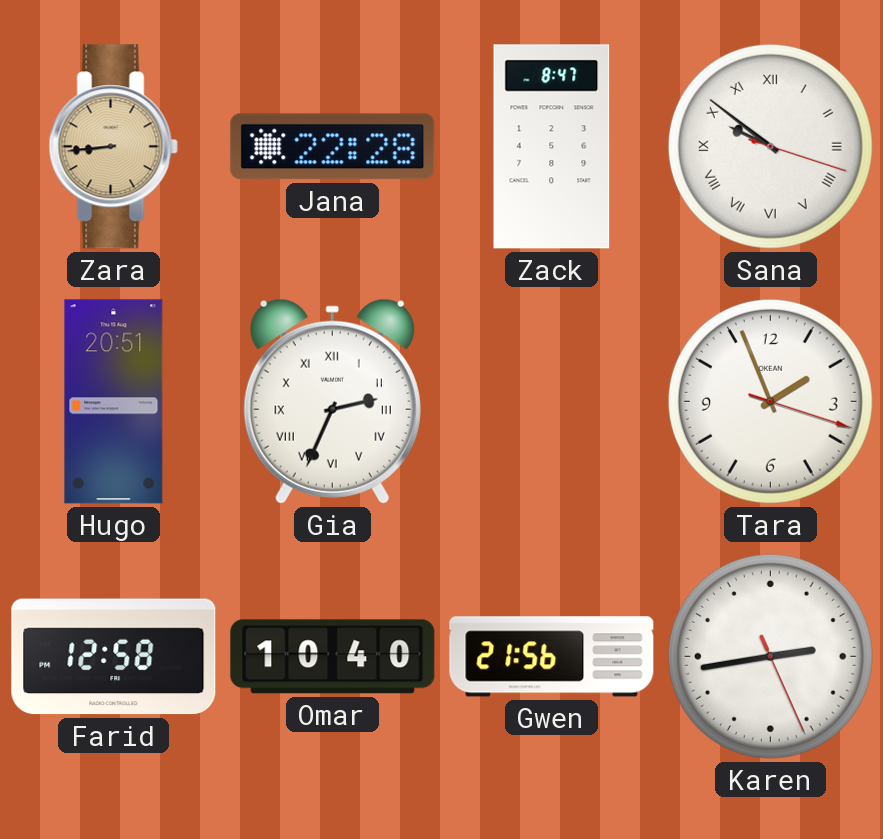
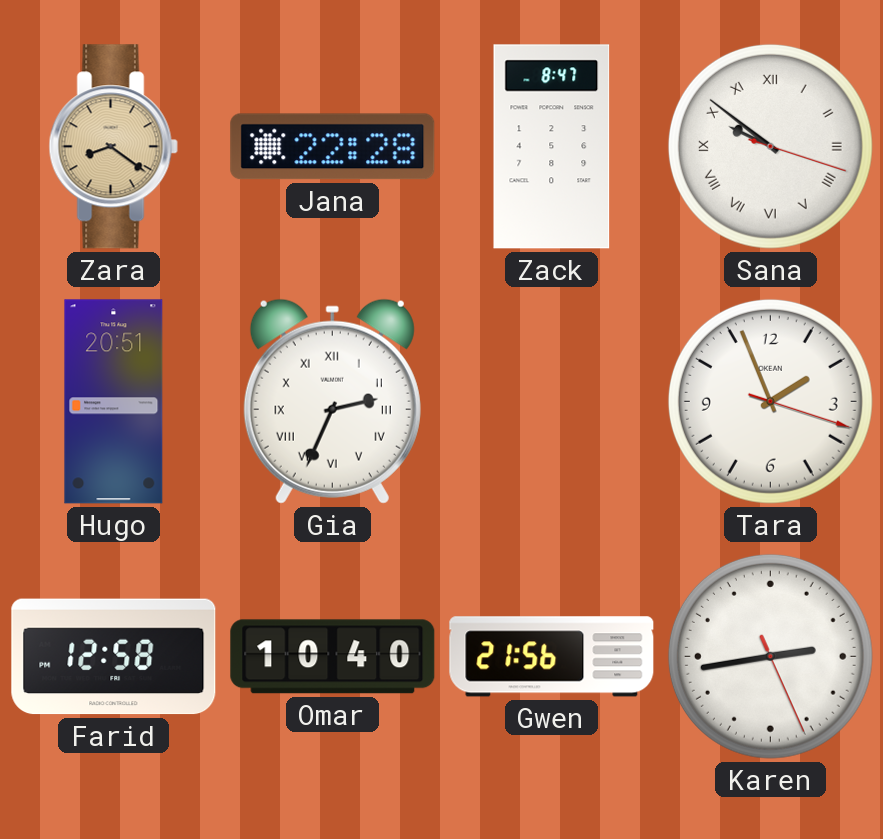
Zara: 8:44 -> 8:21
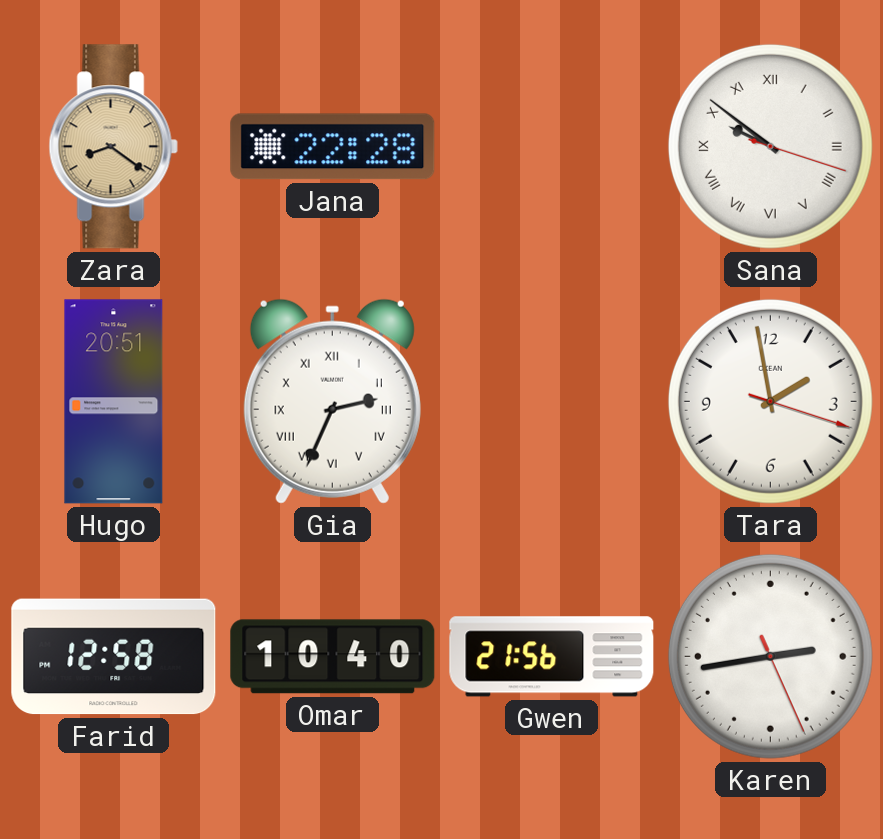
Zack: 8:47 -> none
Tara: 1:56 -> 1:58
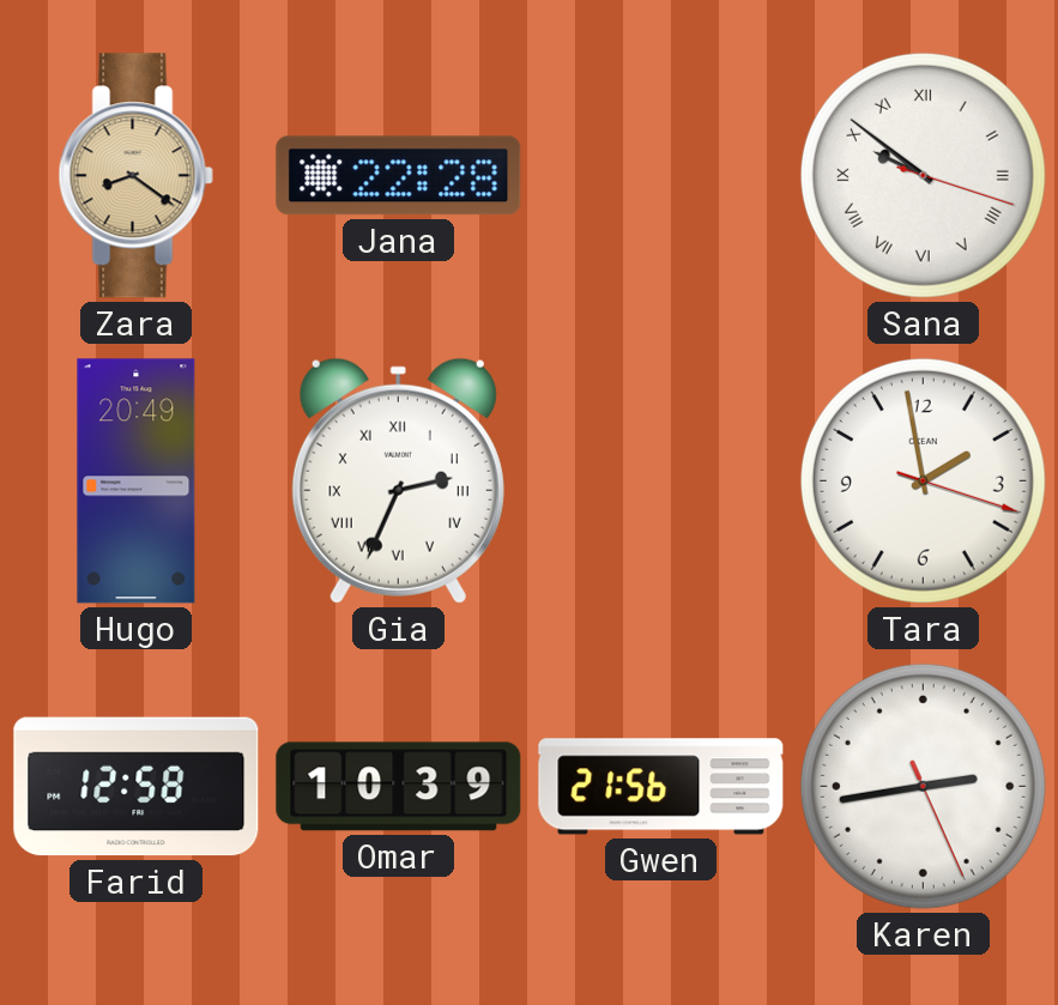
Hugo: 20:51 -> 20:49
Omar: 10:40 -> 10:39
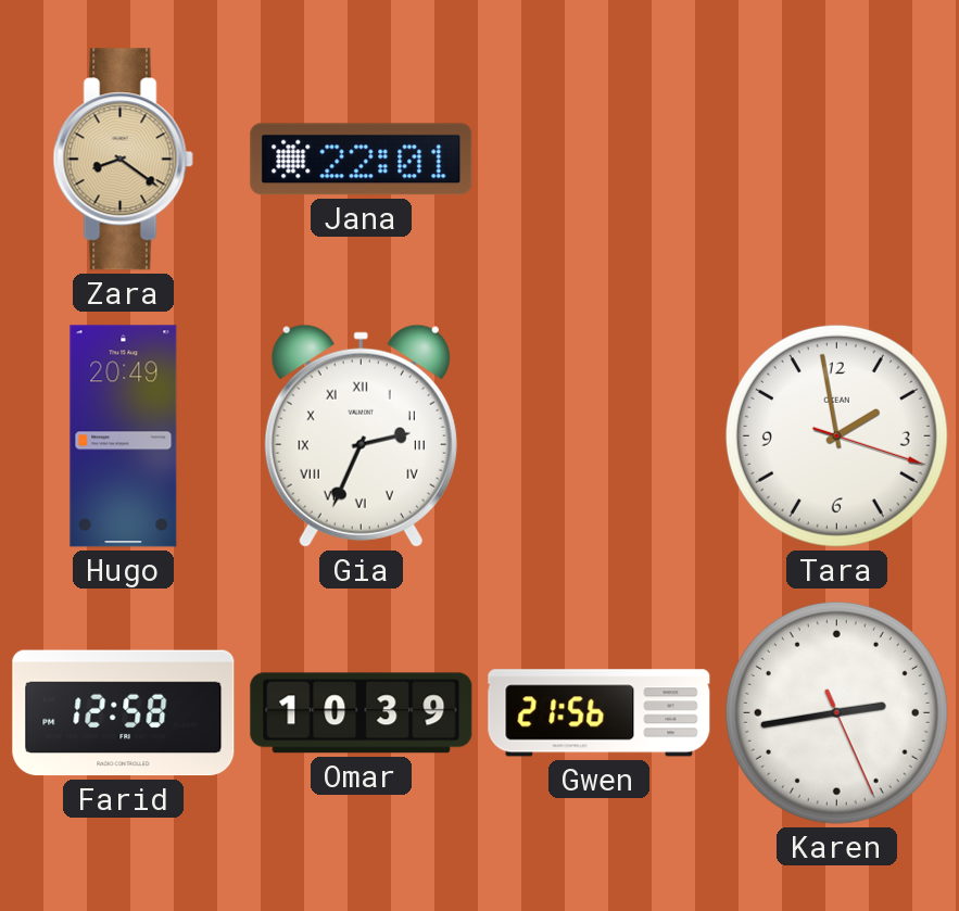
Jana: 22:28 -> 22:01
Sana: 9:51 -> none
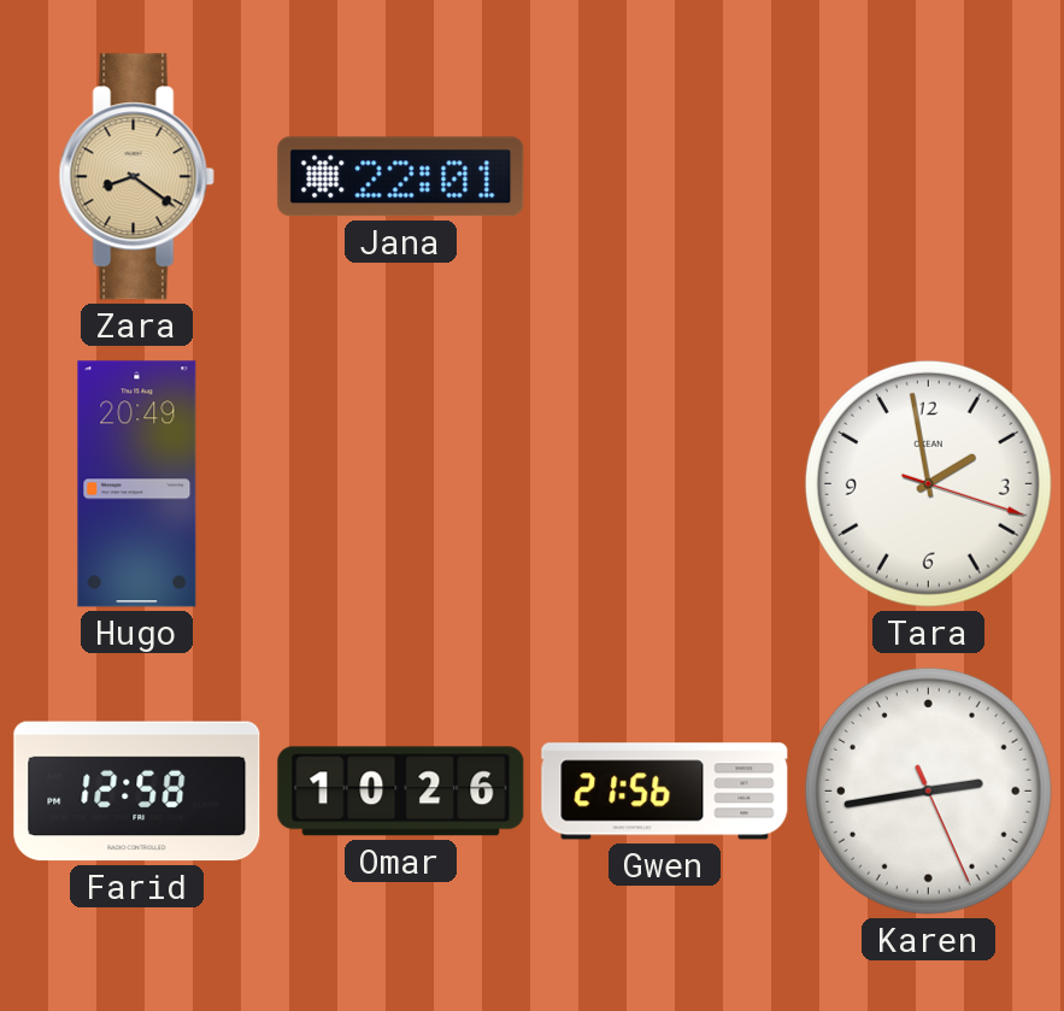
Gia: 2:34 -> none
Omar: 10:39 -> 10:26
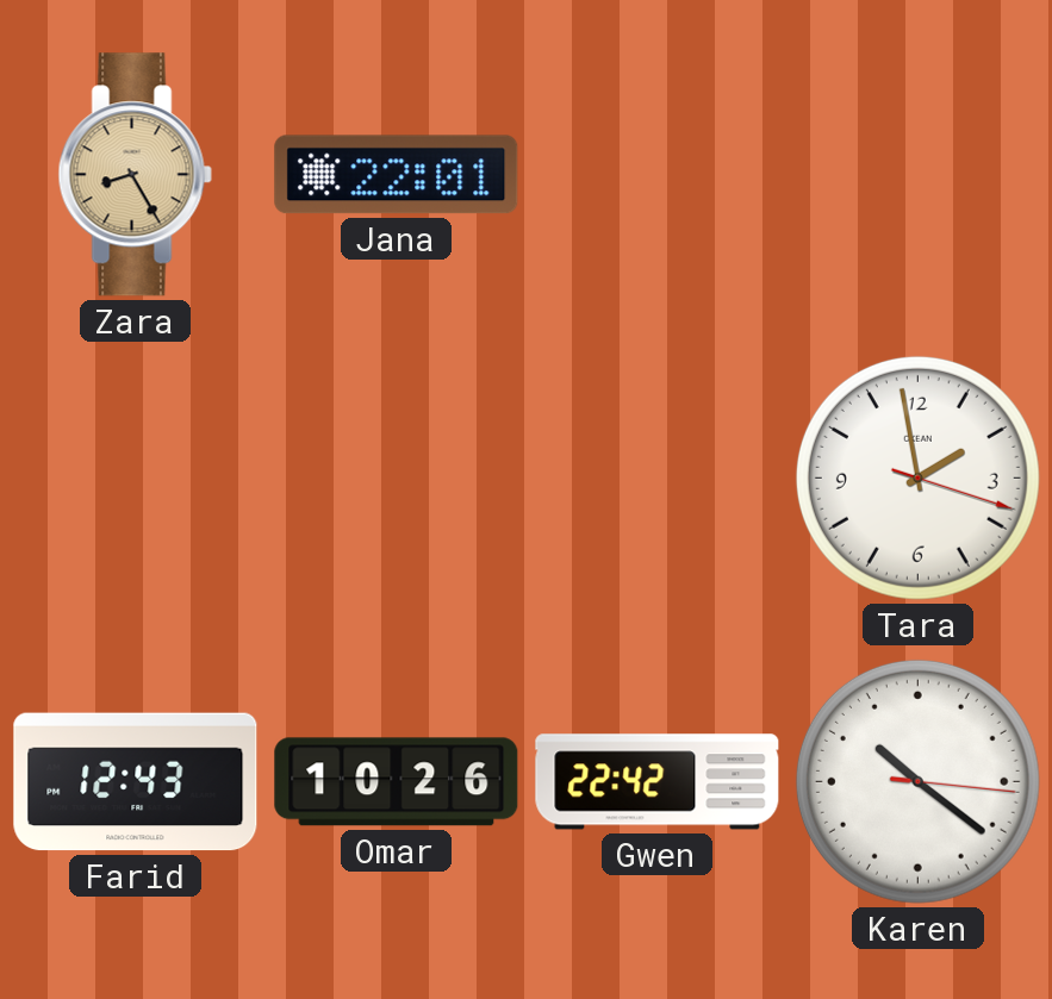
Zara: 8:21 -> 8:25
Hugo: 20:49 -> none
Farid: 12:58 -> 12:43
Gwen: 21:56 -> 22:42
Karen: 2:43 -> 10:21
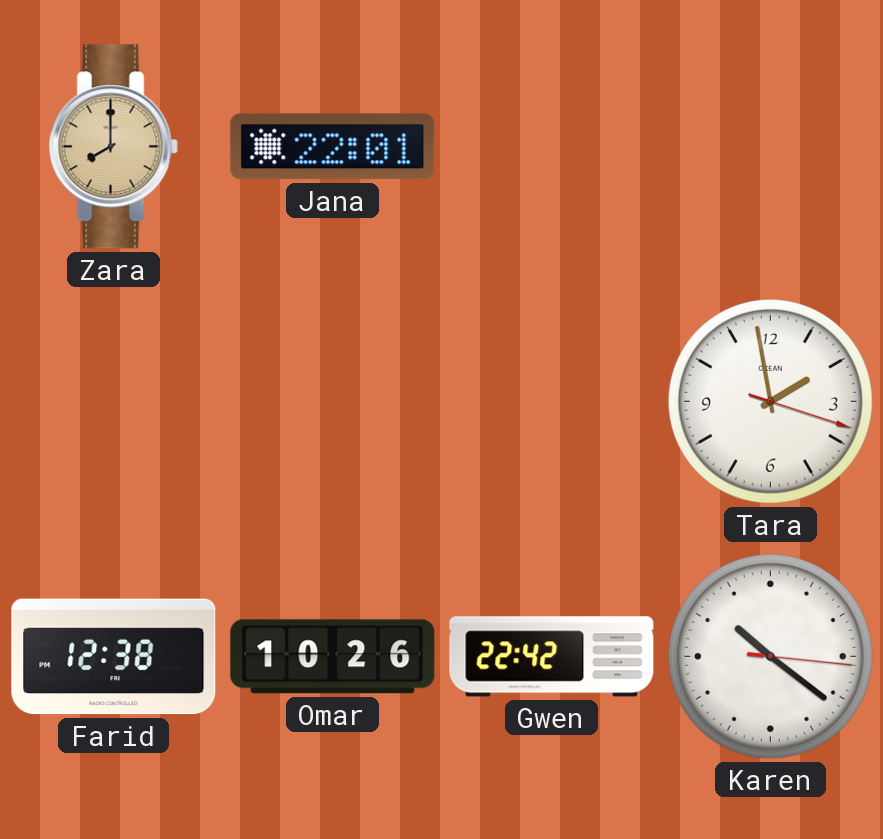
Zara: 8:25 -> 8:00
Farid: 12:43 -> 12:38
